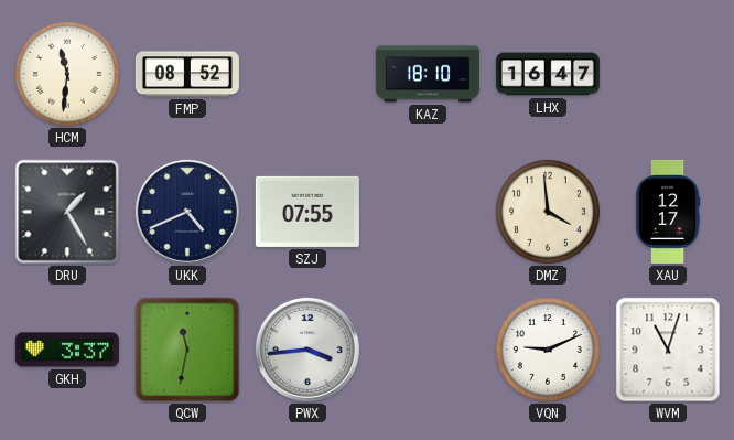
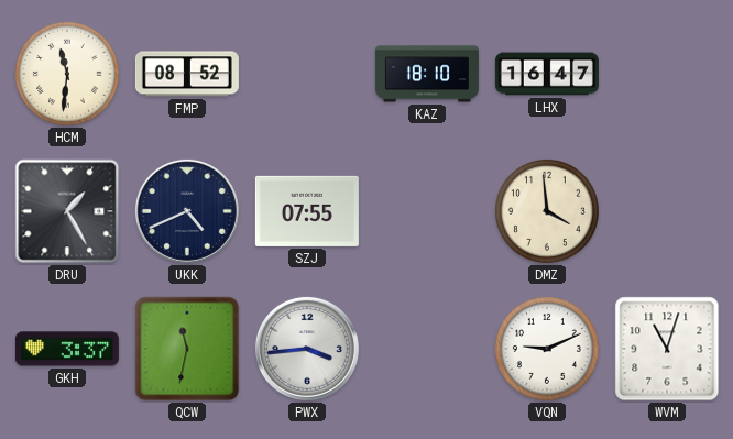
XAU: 12:17 -> none
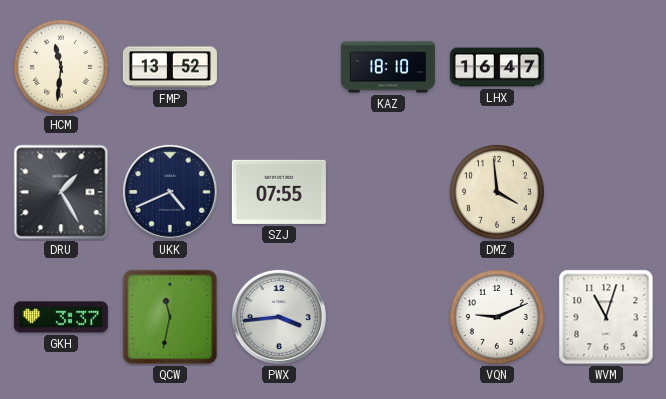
FMP: 08:52 -> 13:52
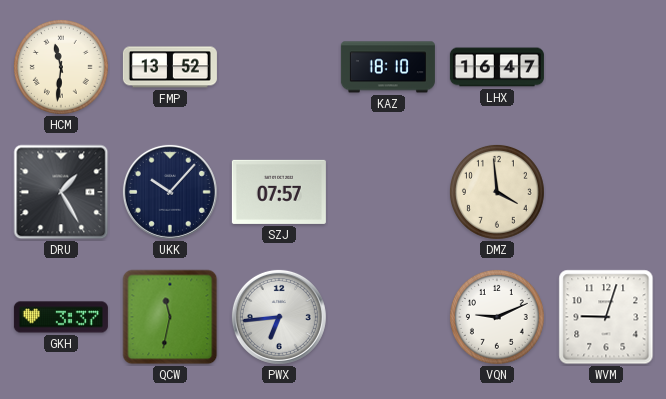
UKK: 4:41 -> 10:07
SZJ: 07:55 -> 07:57
PWX: 3:44 -> 6:44
WVM: 11:03 -> 9:03
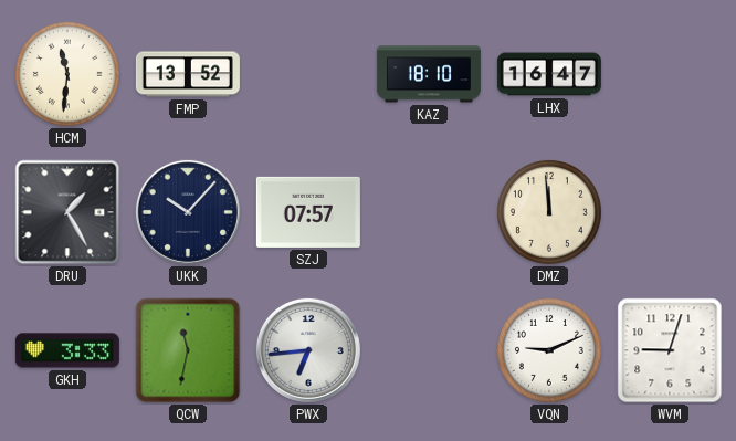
DMZ: 3:59 -> 11:59
GKH: 3:37 -> 3:33
